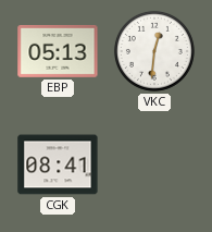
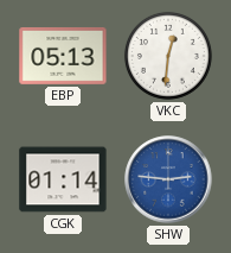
CGK: 08:41 -> 01:14
SHW: none -> 2:46
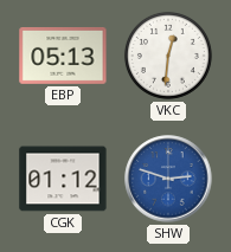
CGK: 01:14 -> 01:12
SHW: 2:46 -> 2:48
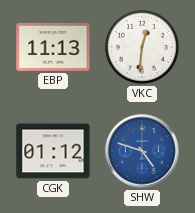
EBP: 05:13 -> 11:13
SHW: 2:48 -> 4:48
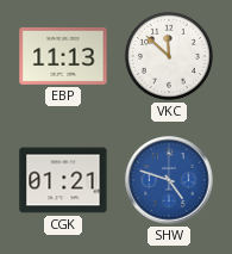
VKC: 12:31 -> 11:52
CGK: 01:12 -> 01:21
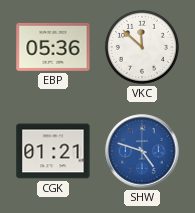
EBP: 11:13 -> 05:36
